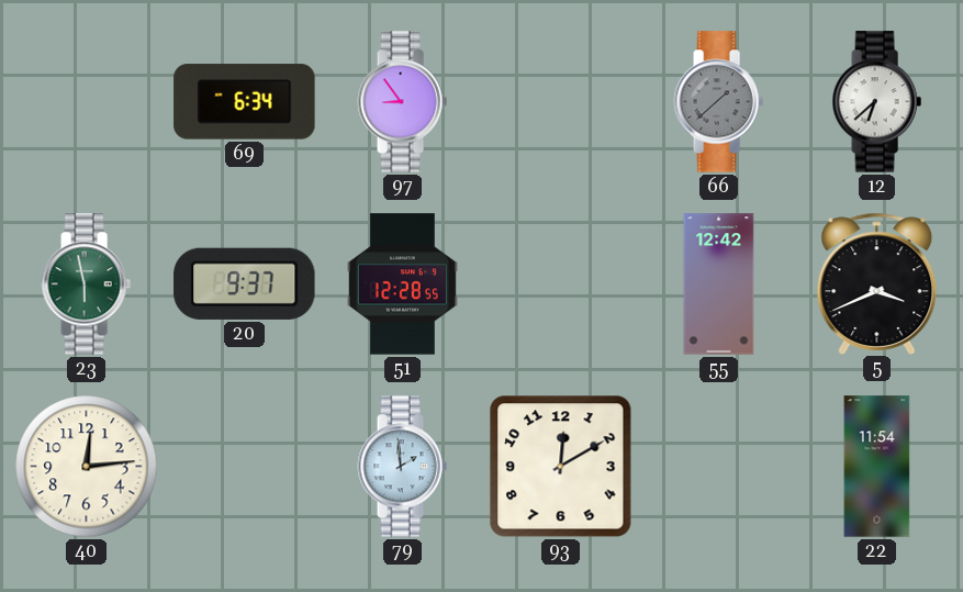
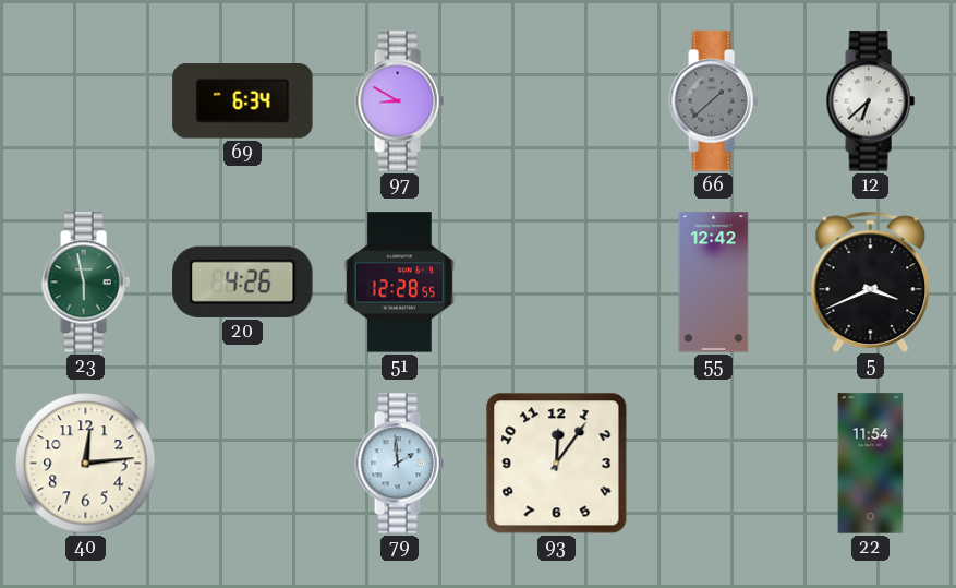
97: 8:54 -> 8:50
20: 9:37 -> 4:26
93: 12:10 -> 12:06
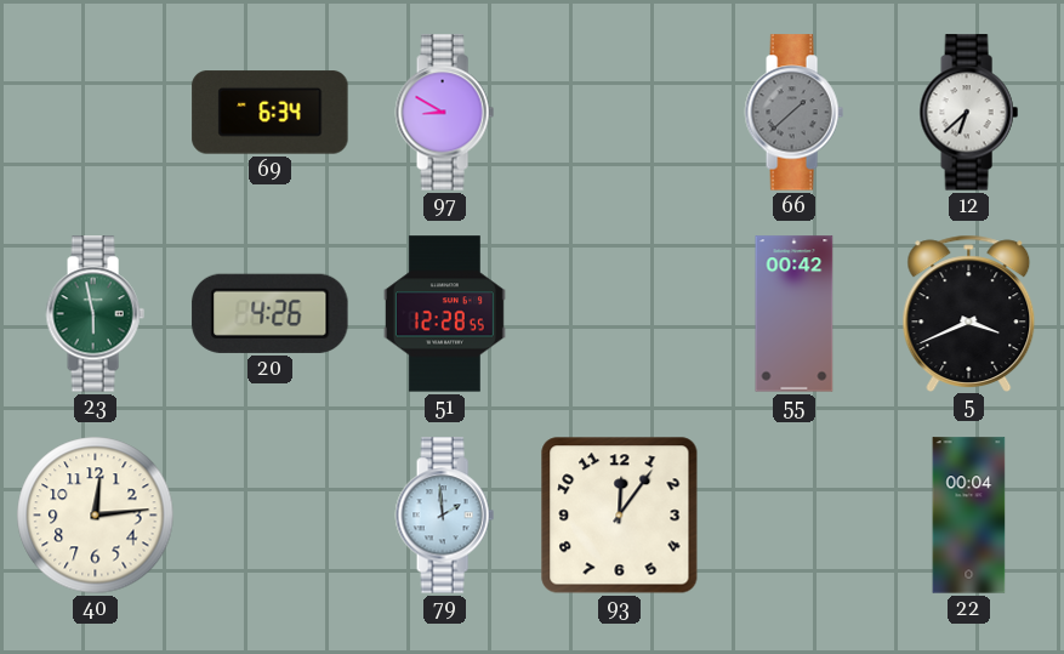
55: 12:42 -> 00:42
22: 11:54 -> 00:04
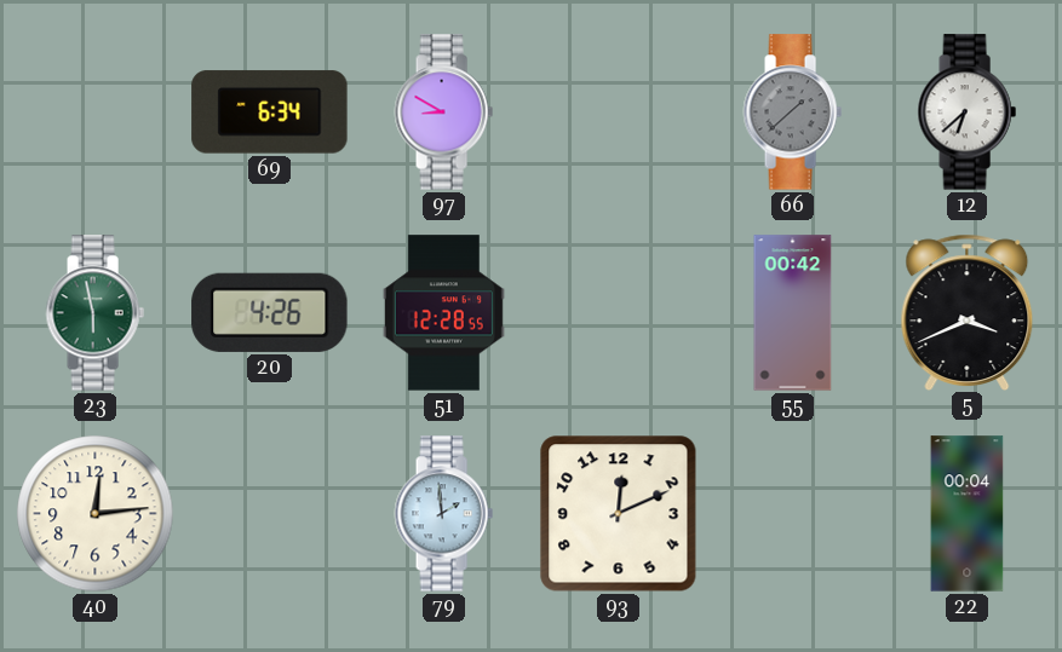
93: 12:06 -> 12:11
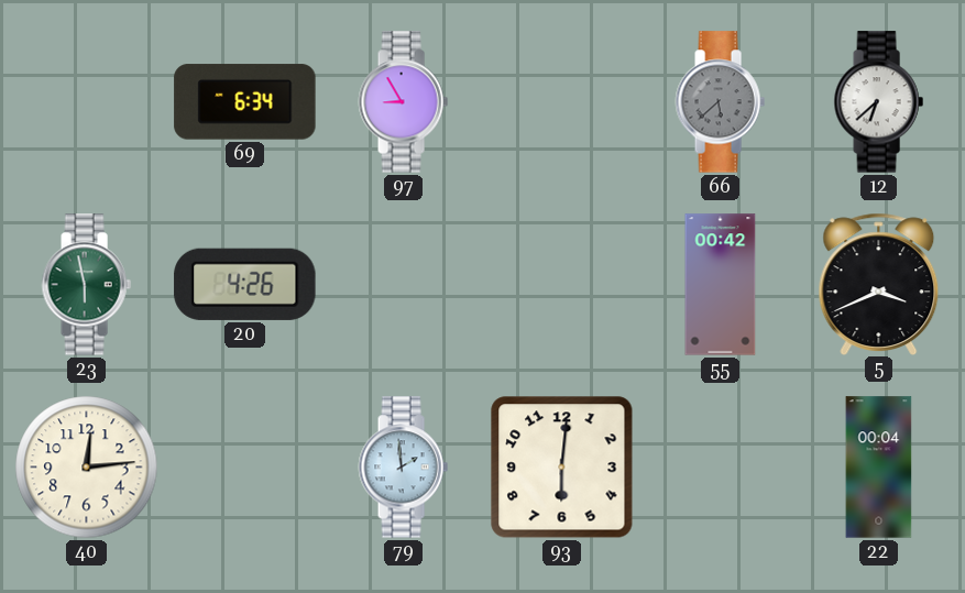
97: 8:50 -> 8:55
66: 1:38 -> 5:38
51: 12:28 -> none
93: 12:11 -> 6:01
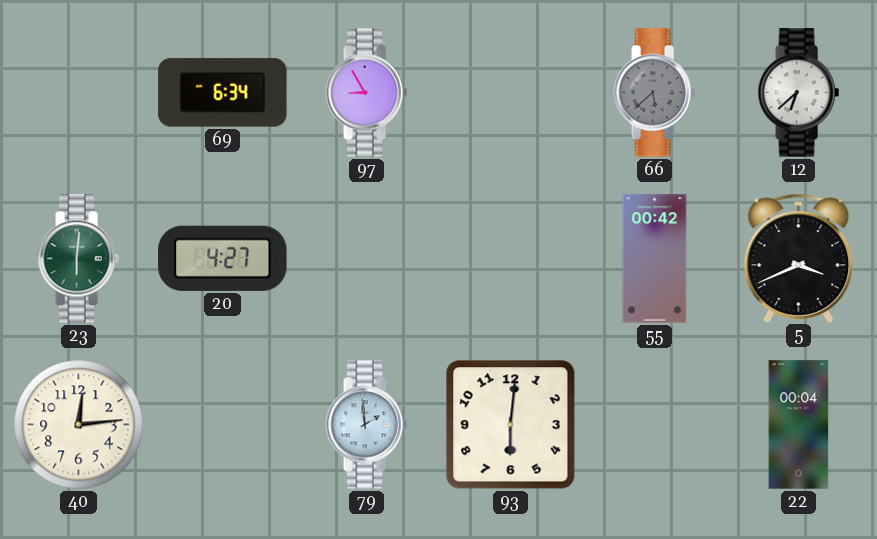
23: 5:58 -> 6:01
20: 4:26 -> 4:27
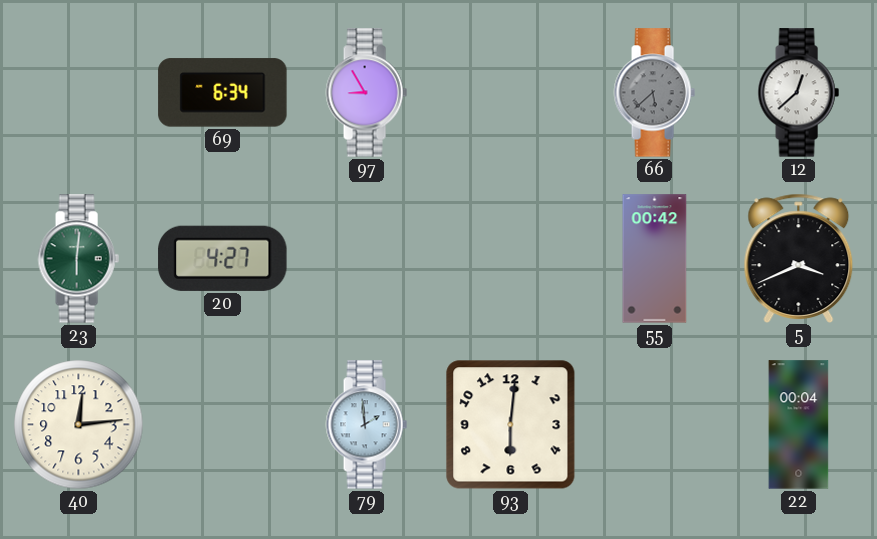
12: 6:38 -> 12:38
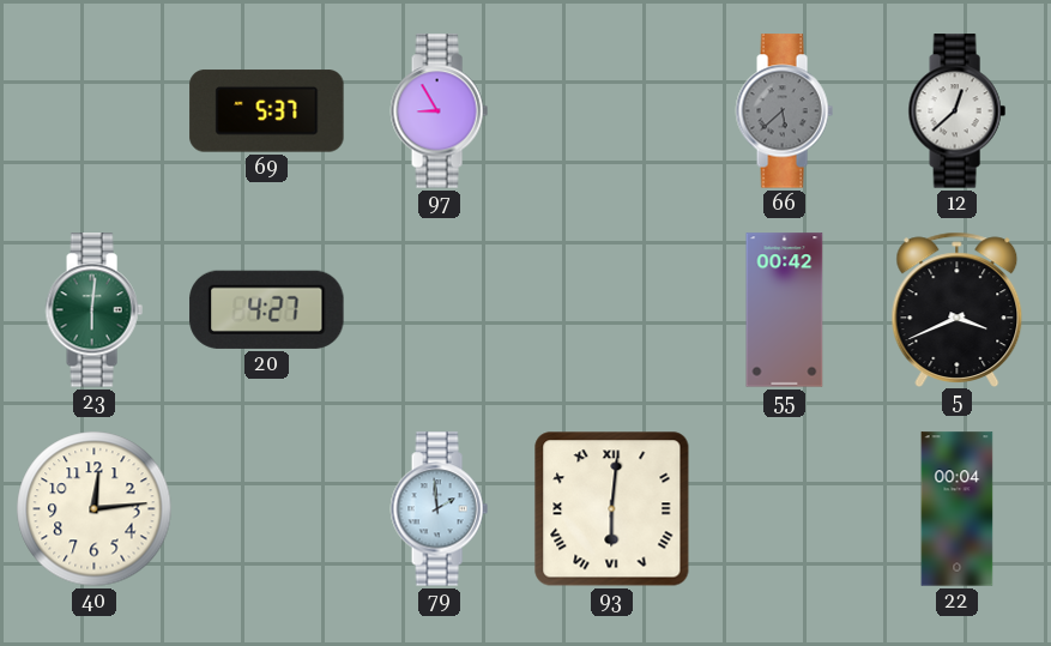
69: 6:34 -> 5:37
93 numerals: Arabic -> Roman
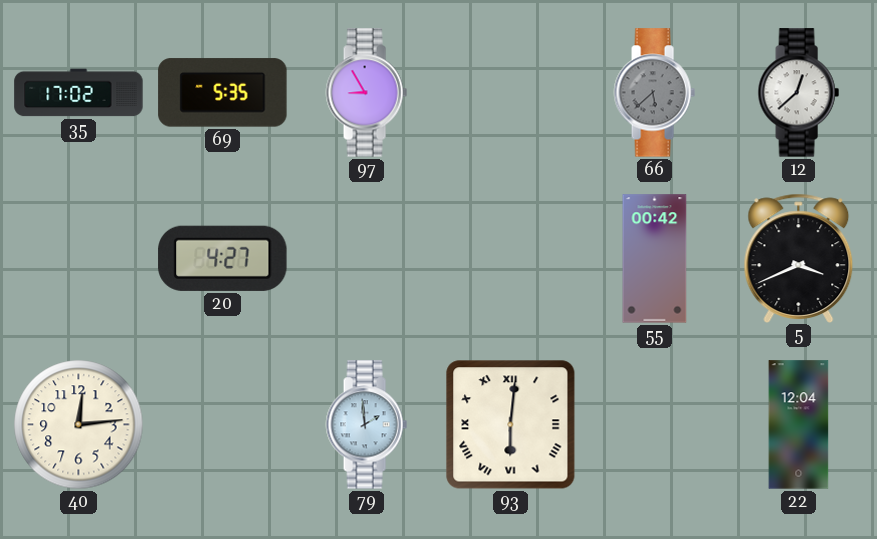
35: none -> 17:02
69: 5:37 -> 5:35
23: 6:01 -> none
22: 00:04 -> 12:04
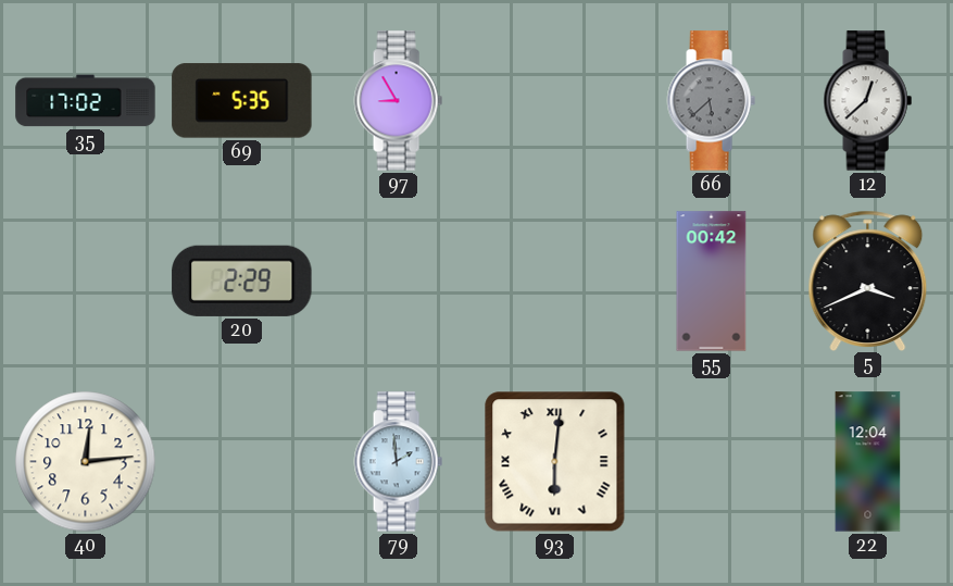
20: 4:27 -> 2:29
